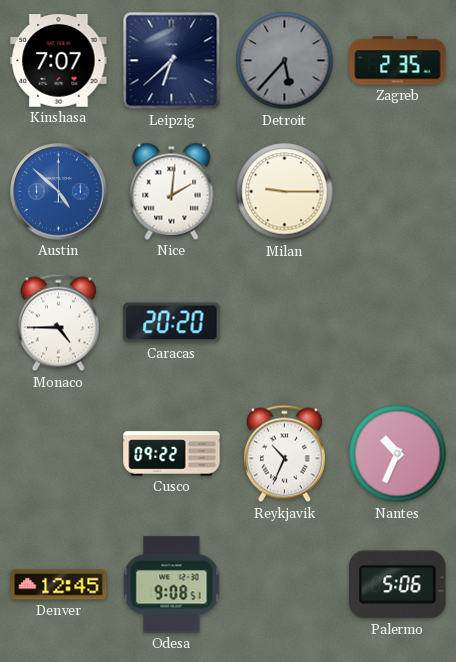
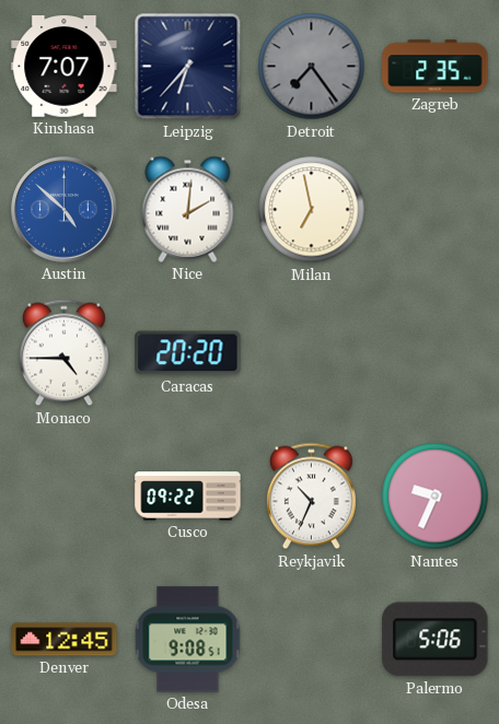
Leipzig: 6:38 -> 6:37
Detroit: 5:37 -> 7:24
Milan: 9:15 -> 6:58
Nantes: 10:34 -> 9:34
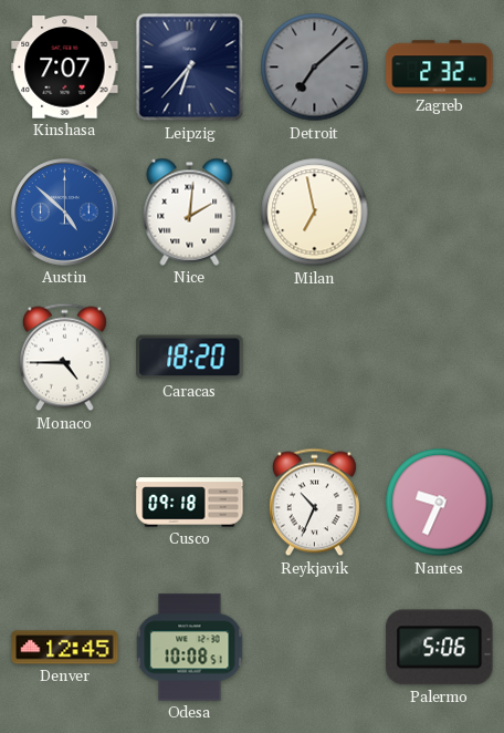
Detroit: 7:24 -> 7:08
Zagreb: 2:35 -> 2:32
Caracas: 20:20 -> 18:20
Cusco: 09:22 -> 09:18
Odesa: 9:08 -> 10:08
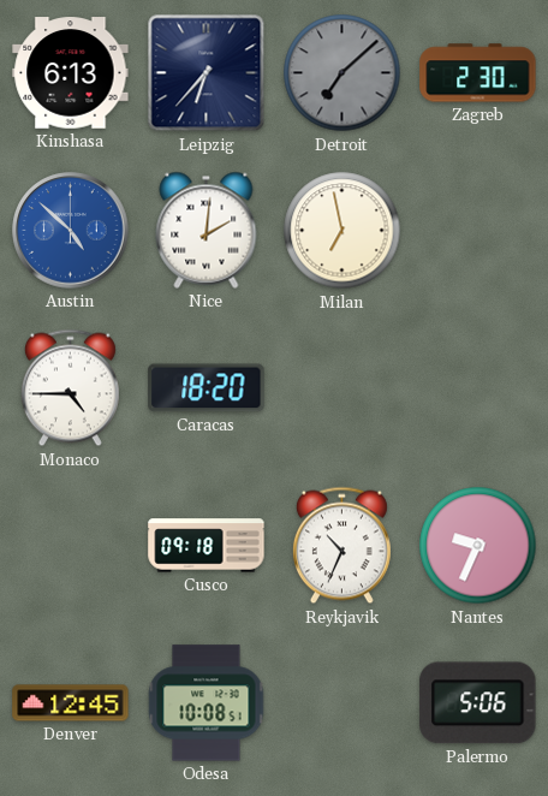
Kinshasa: 7:07 -> 6:13
Zagreb: 2:32 -> 2:30
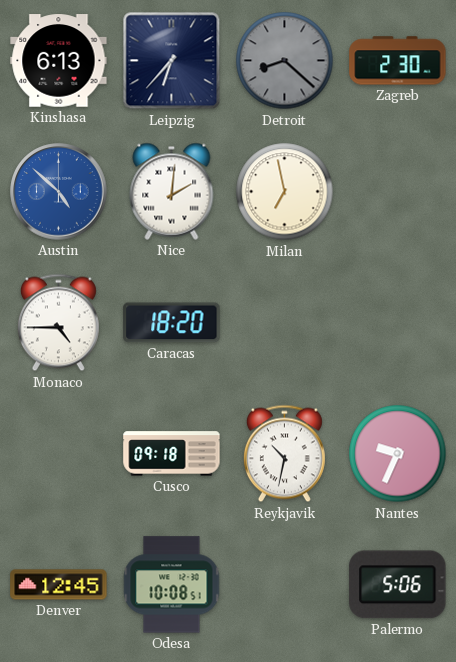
Detroit: 7:08 -> 8:22
Reykjavik: 10:34 -> 10:32
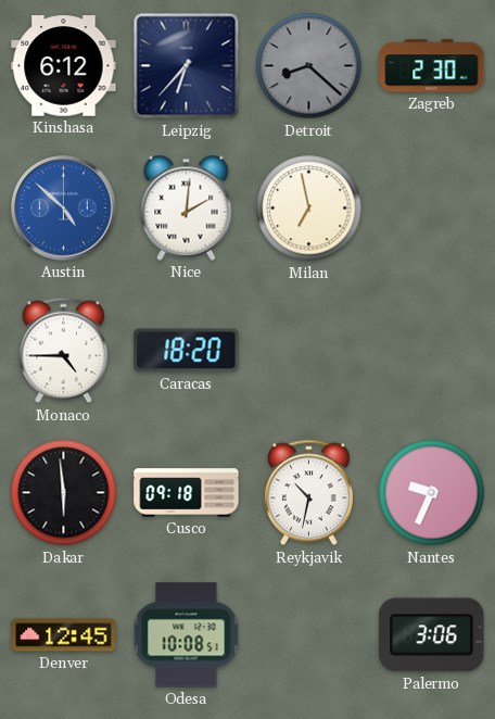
Kinshasa: 6:13 -> 6:12
Dakar: none -> 5:59
Palermo: 5:06 -> 3:06
